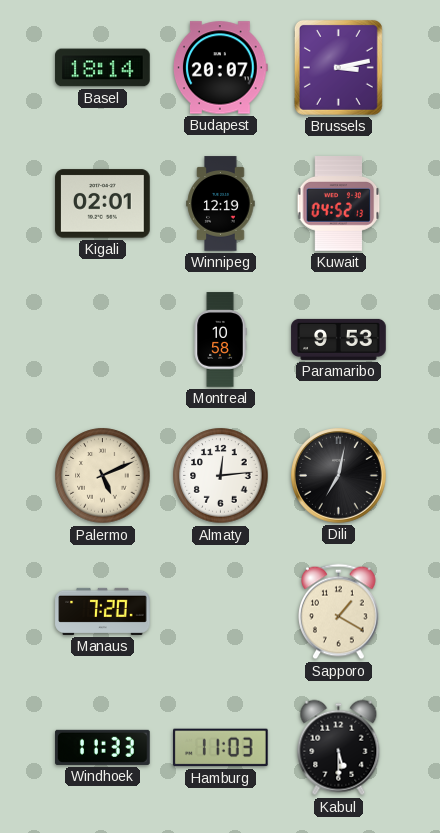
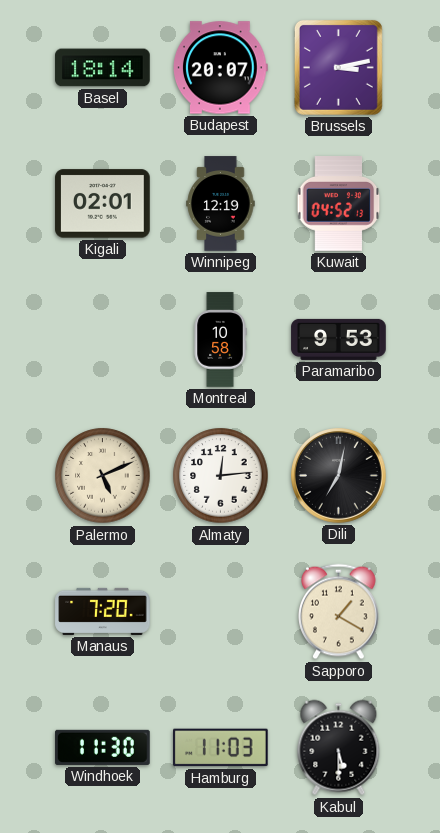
Windhoek: 11:33 -> 11:30
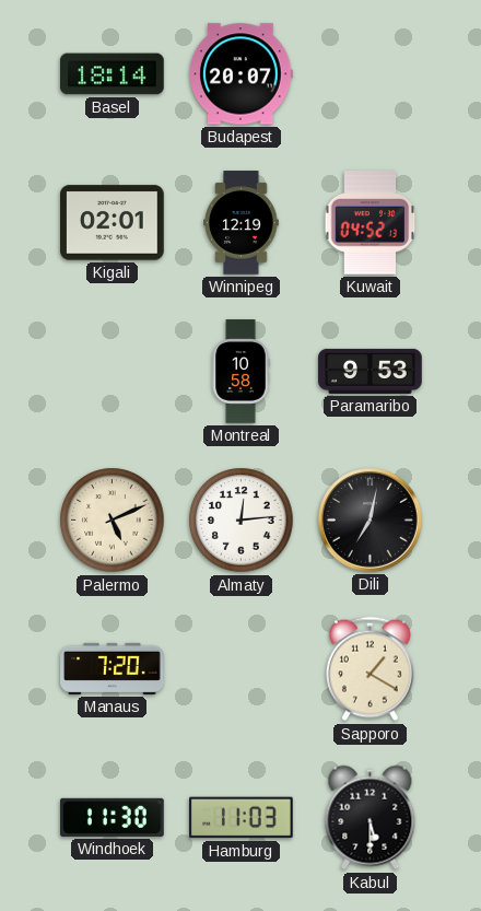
Brussels: 3:13 -> none
